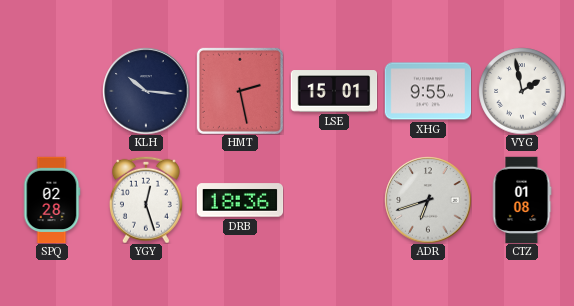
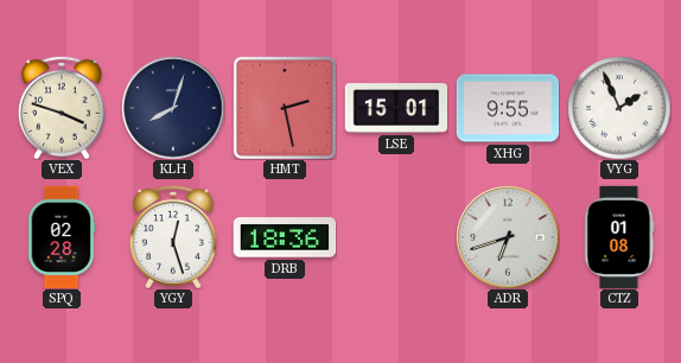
VEX: none -> 3:48
KLH: 10:16 -> 8:03
VYG: 1:58 -> 1:56
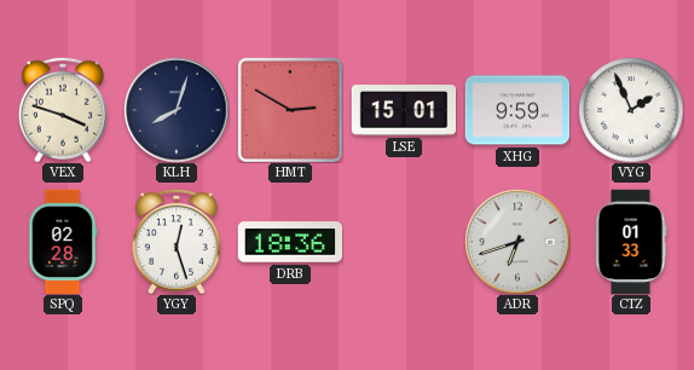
HMT: 2:28 -> 2:50
XHG: 9:55 -> 9:59
CTZ: 01:08 -> 01:33
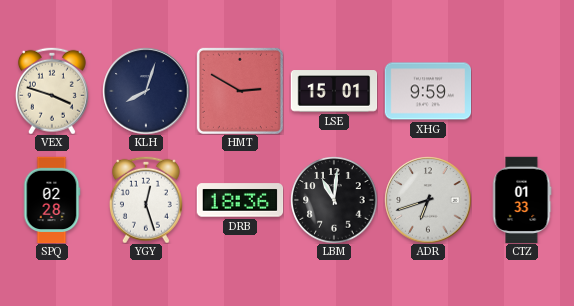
VYG: 1:56 -> none
LBM: none -> 11:01
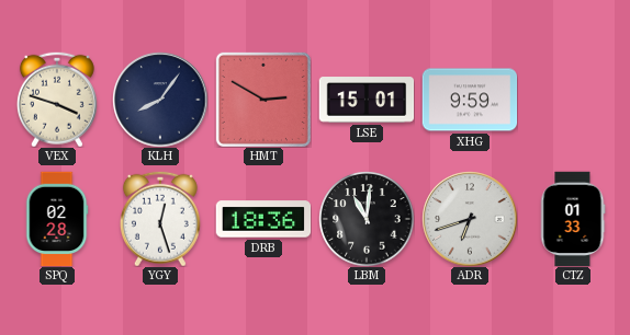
KLH: 8:03 -> 8:06
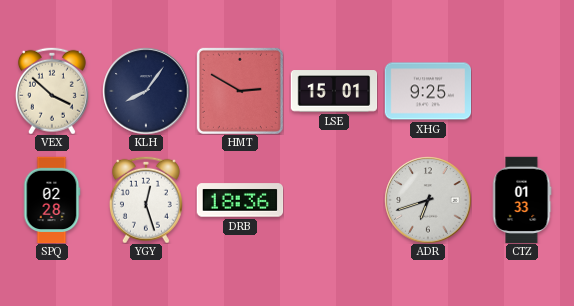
VEX: 3:48 -> 3:52
XHG: 9:59 -> 9:25
LBM: 11:01 -> none
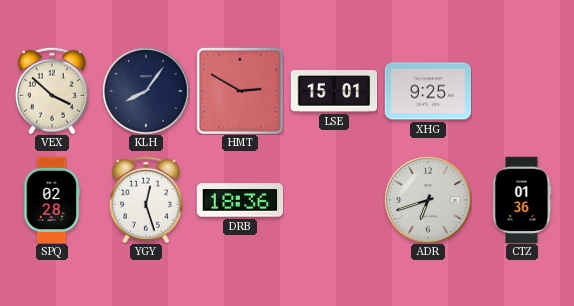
CTZ: 01:33 -> 01:36
